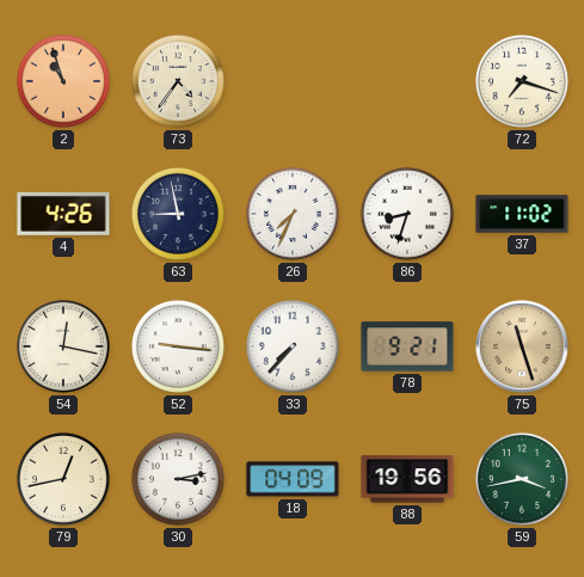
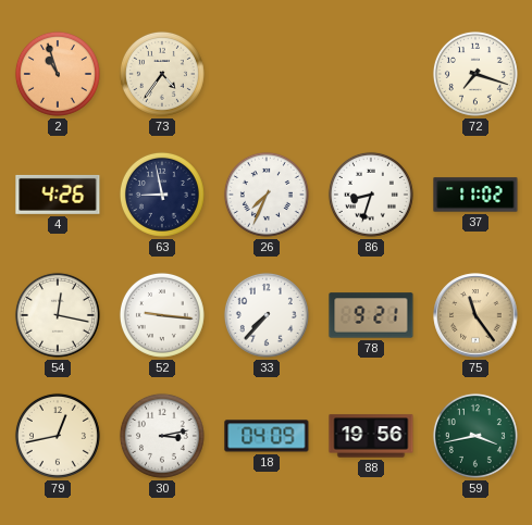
75: 11:27 -> 11:24
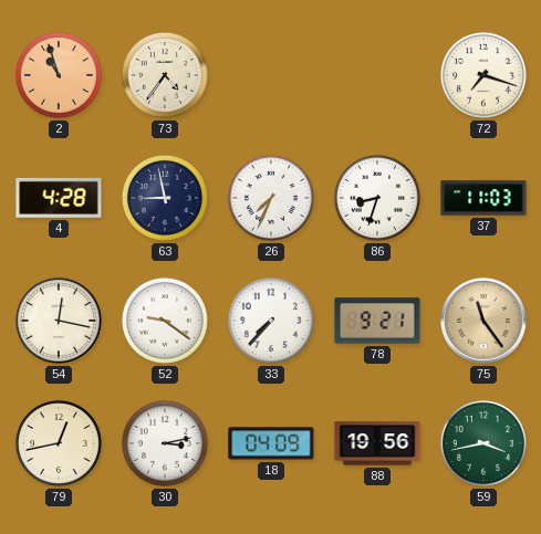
4: 4:26 -> 4:28
37: 11:02 -> 11:03
52: 9:16 -> 9:21
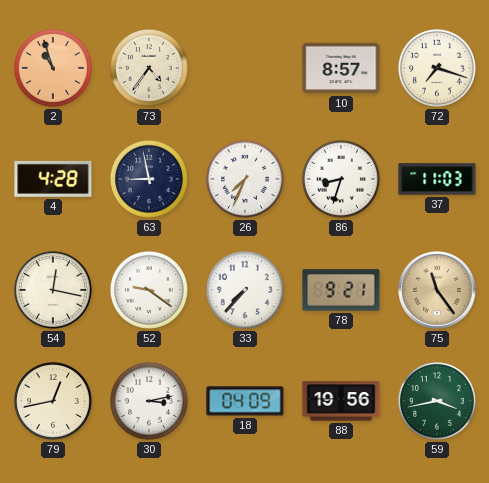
10: none -> 8:57
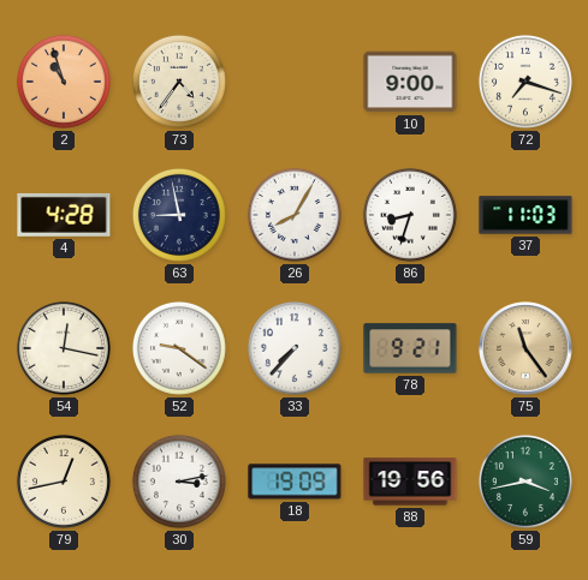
10: 8:57 -> 9:00
26: 7:34 -> 8:05
18: 04:09 -> 19:09
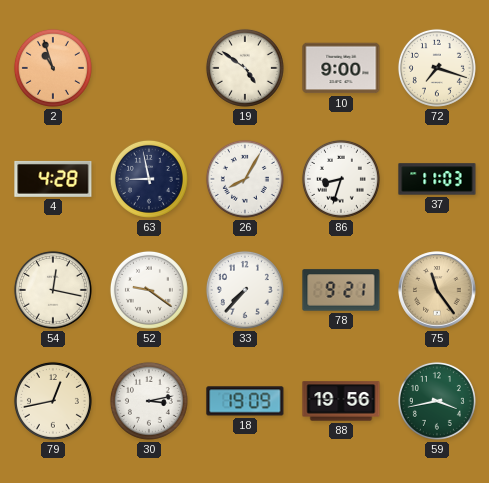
73: 4:36 -> none
19: none -> 4:51
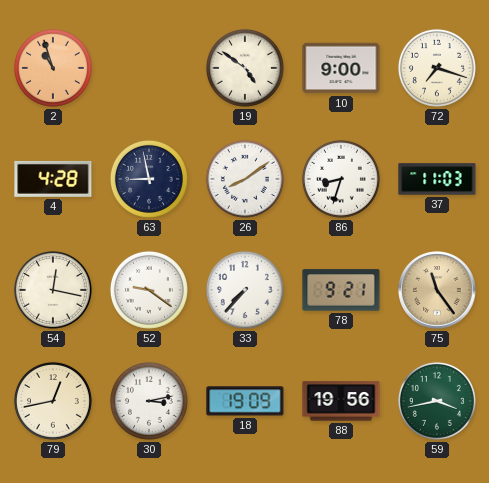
26: 8:05 -> 8:09
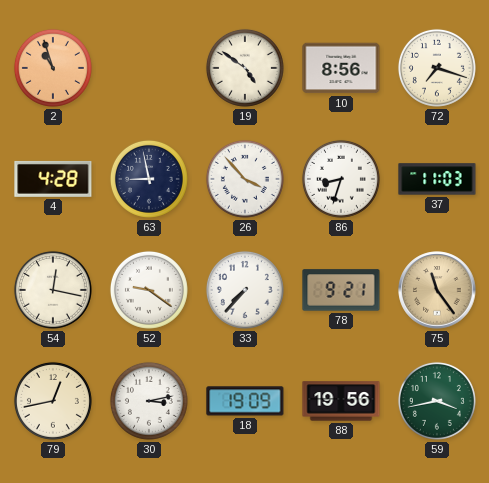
10: 9:00 -> 8:56
26: 8:09 -> 3:53
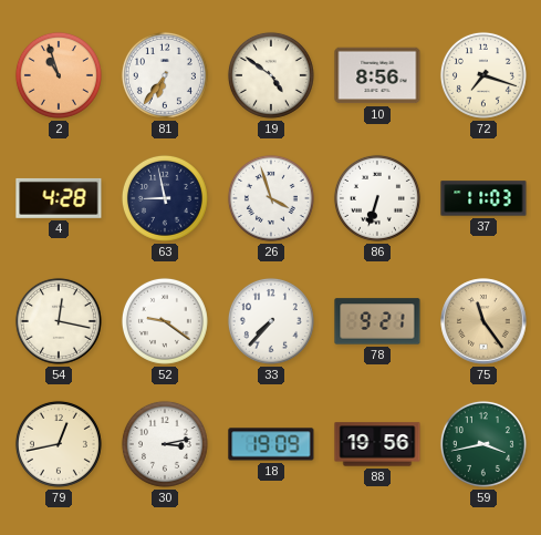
81: none -> 6:36
26: 3:53 -> 3:57
86: 8:33 -> 6:33
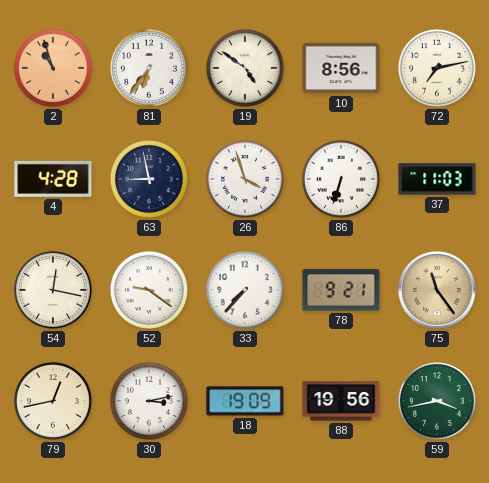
72: 7:18 -> 7:13
